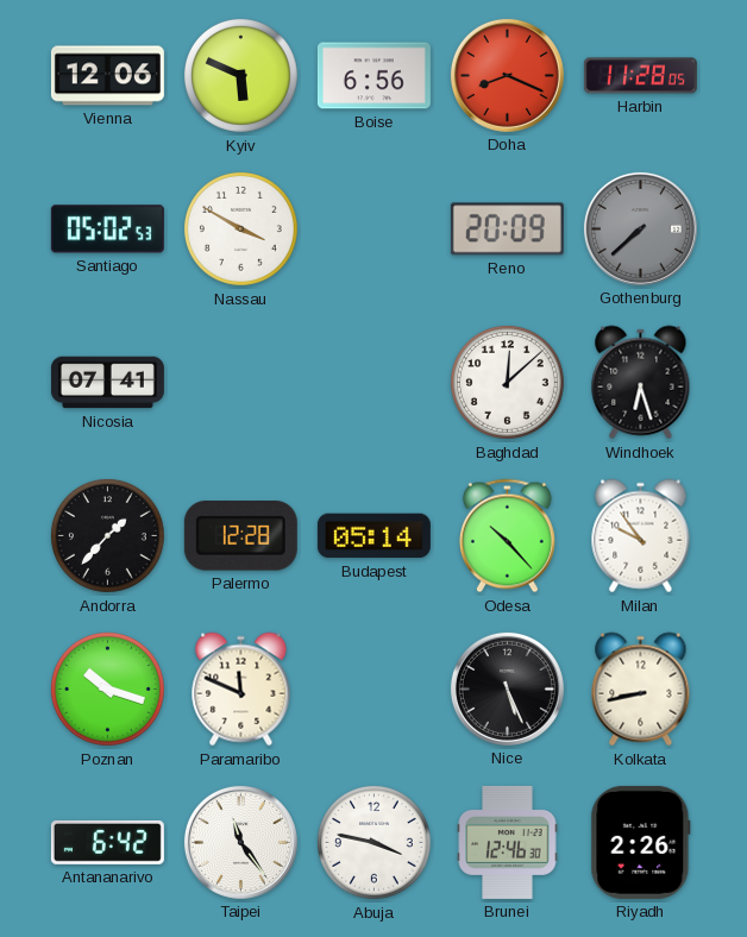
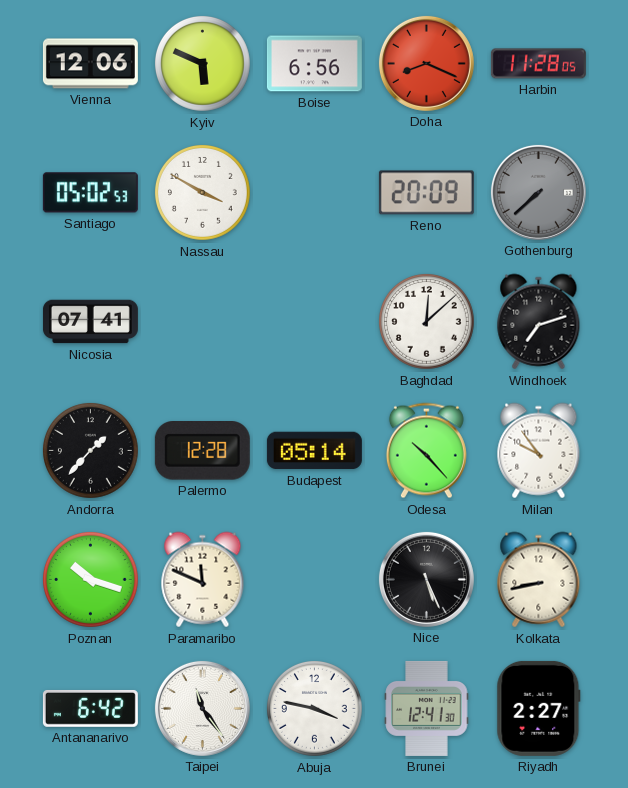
Windhoek: 6:27 -> 7:12
Brunei: 12:46 -> 12:41
Riyadh: 2:26 -> 2:27
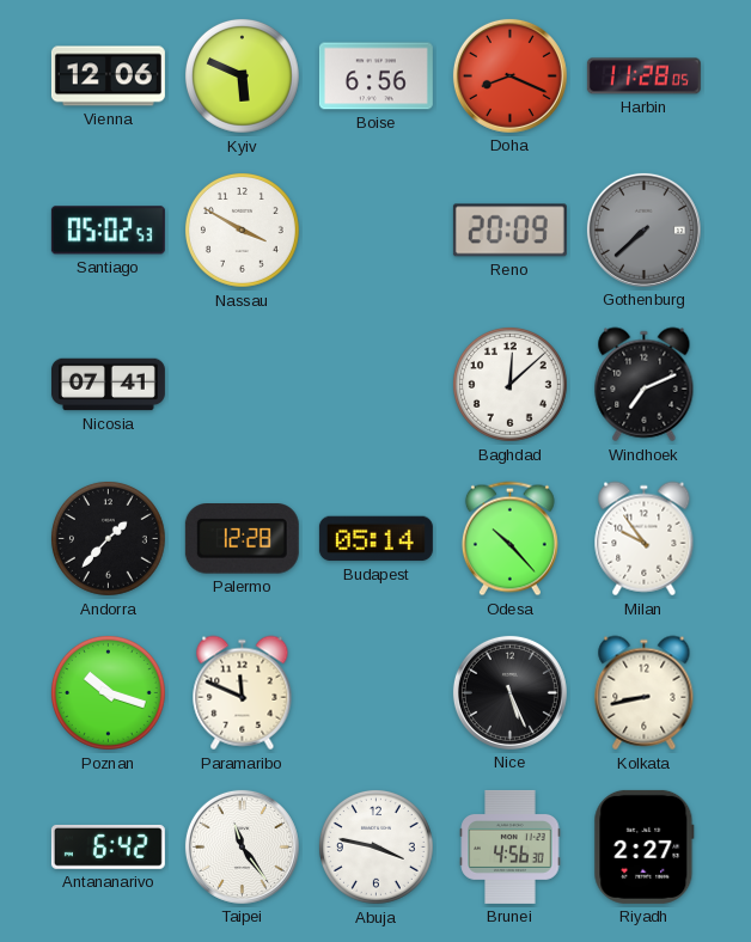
Windhoek: 7:12 -> 7:11
Brunei: 12:41 -> 4:56
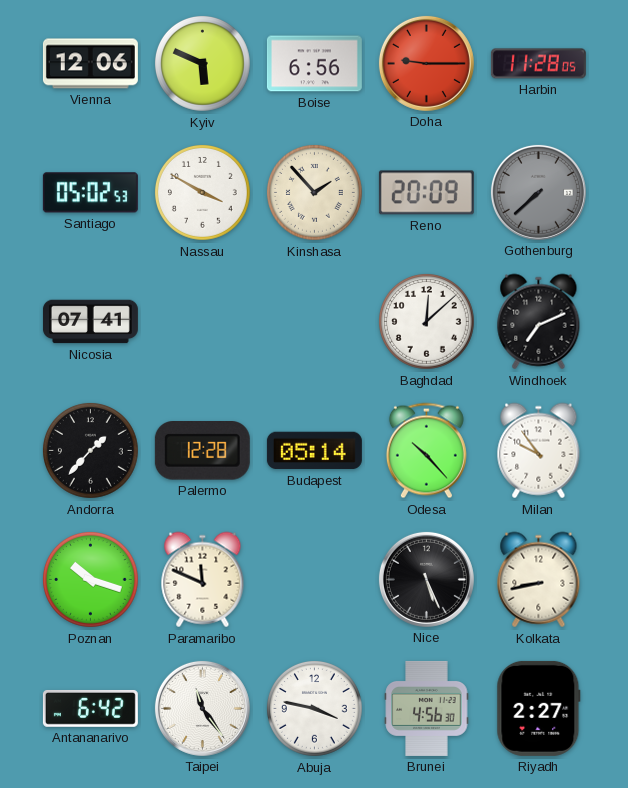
Doha: 8:19 -> 9:15
Kinshasa: none -> 1:53
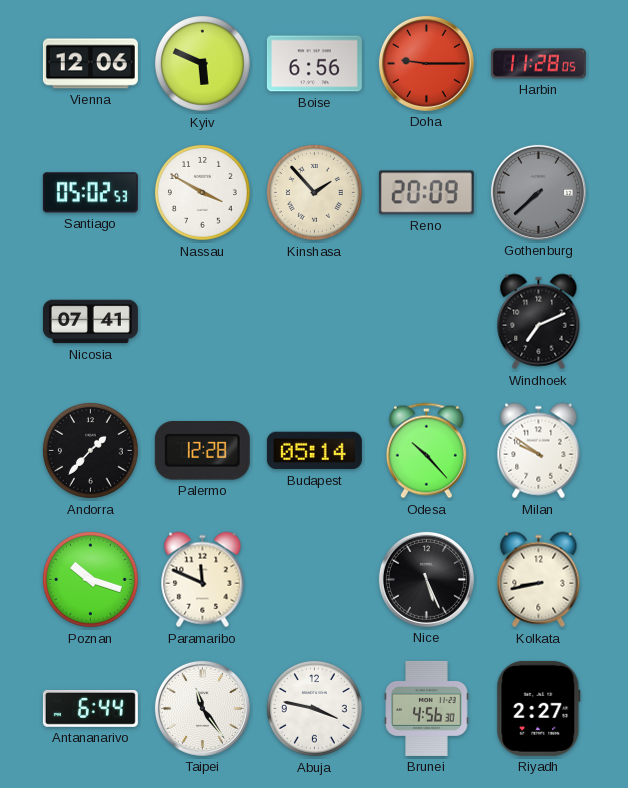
Baghdad: 12:08 -> none
Milan: 9:54 -> 9:51
Antananarivo: 6:42 -> 6:44
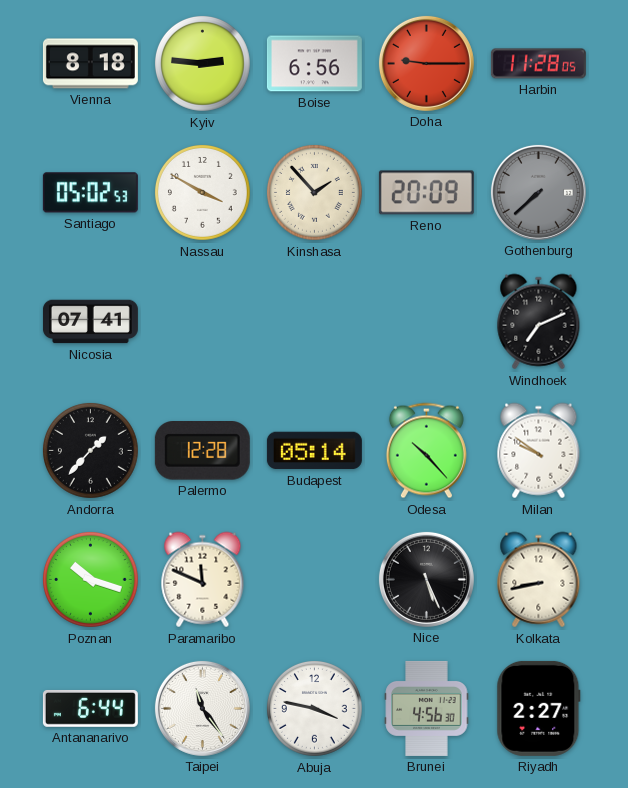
Vienna: 12:06 -> 8:18
Kyiv: 5:49 -> 2:46
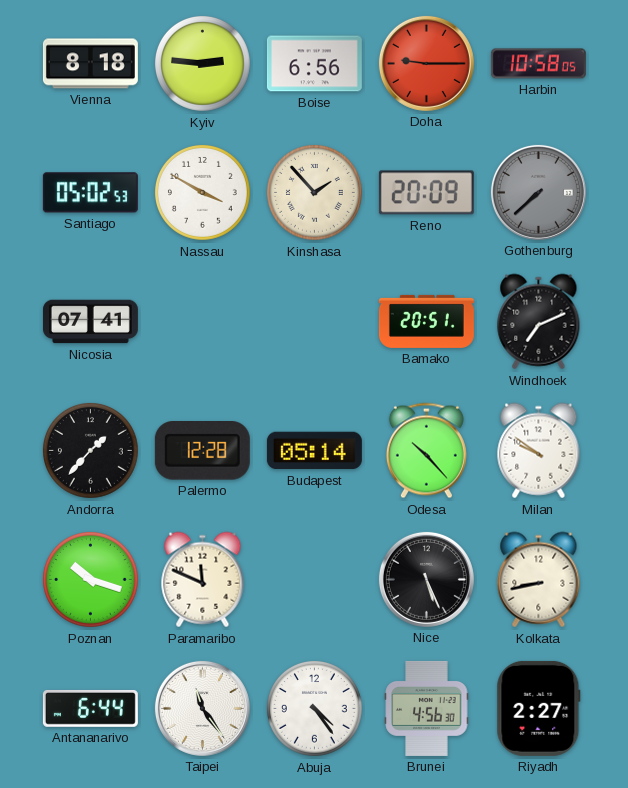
Harbin: 11:28 -> 10:58
Bamako: none -> 20:51
Abuja: 3:47 -> 4:24
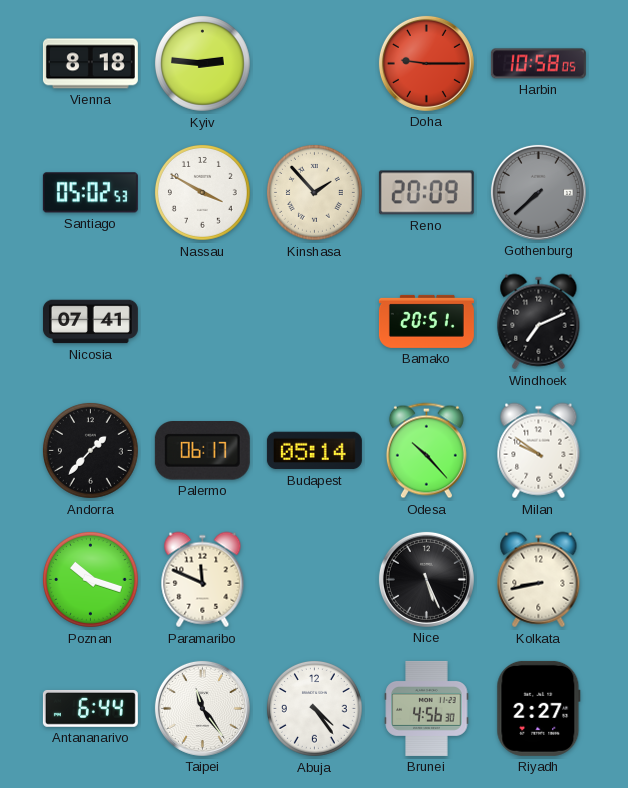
Boise: 6:56 -> none
Palermo: 12:28 -> 06:17
